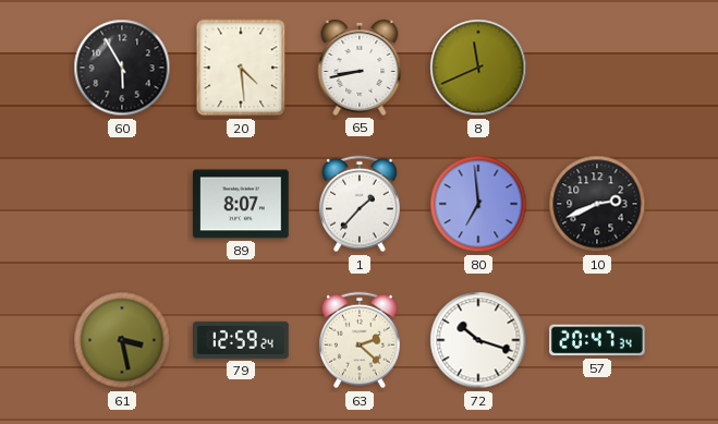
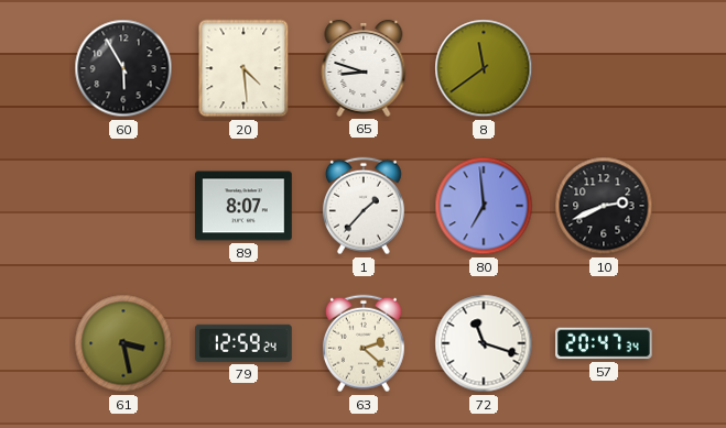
65: 8:43 -> 8:48
8: 11:41 -> 11:39
72: 10:18 -> 11:18
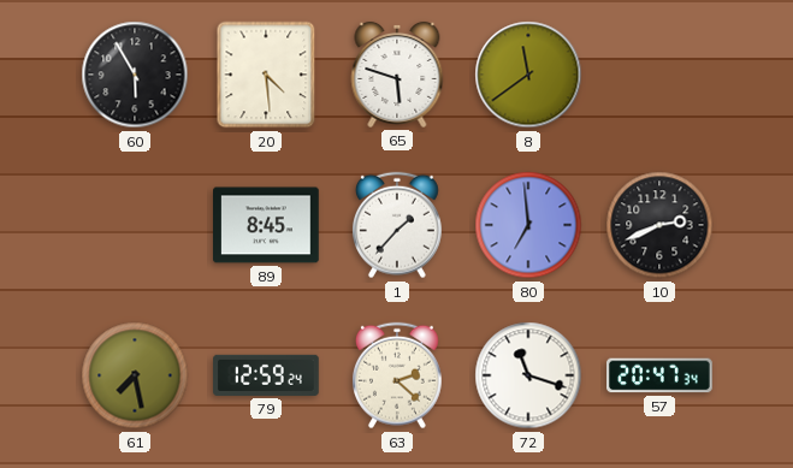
65: 8:48 -> 5:48
89: 8:07 -> 8:45
61: 3:28 -> 7:28
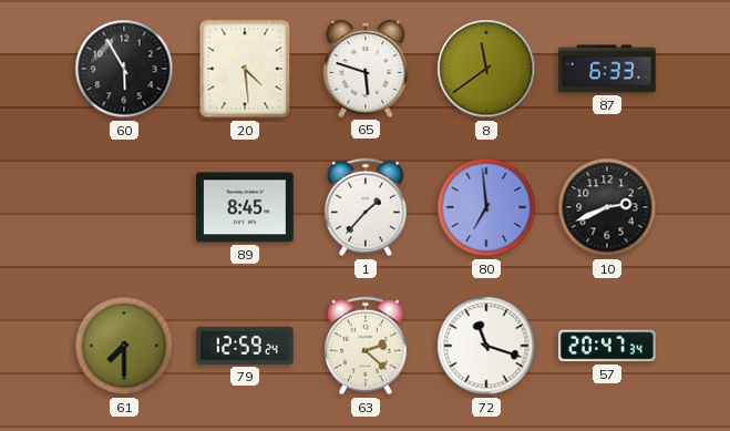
87: none -> 6:33
61: 7:28 -> 7:30
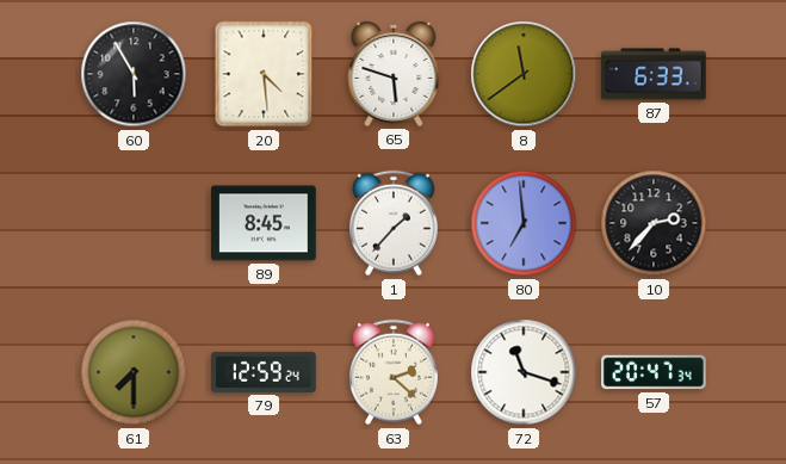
10: 2:41 -> 2:37
